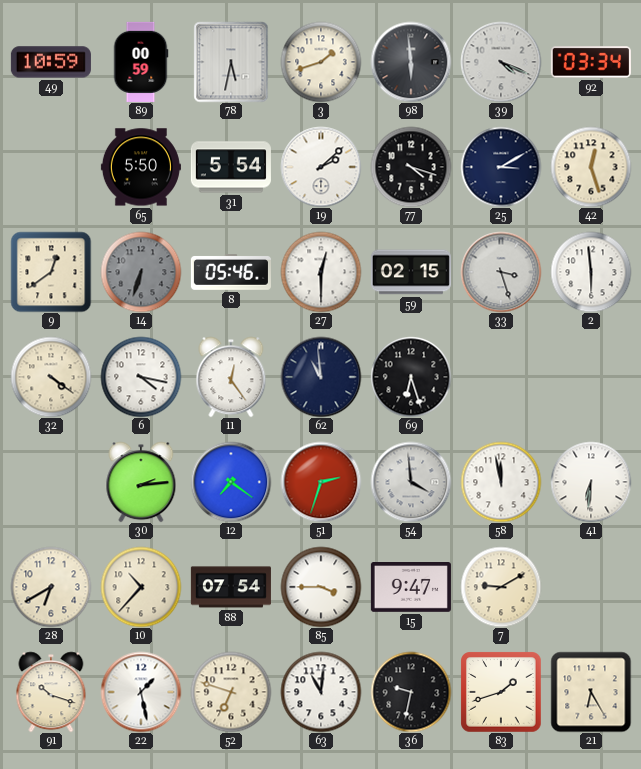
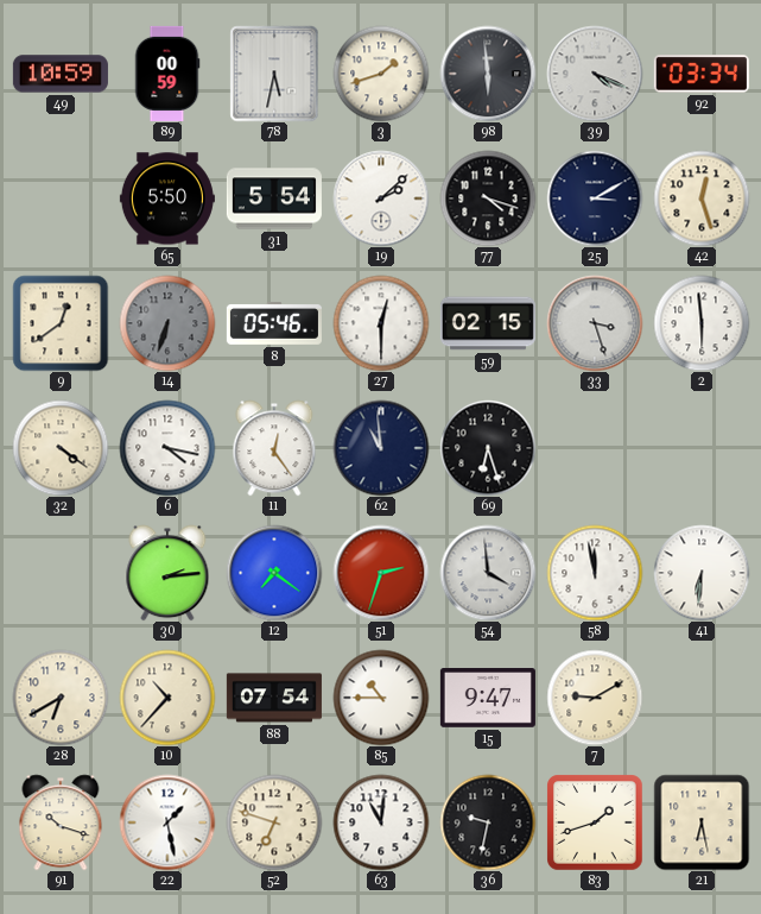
85: 3:45 -> 10:45
21: 6:25 -> 6:28
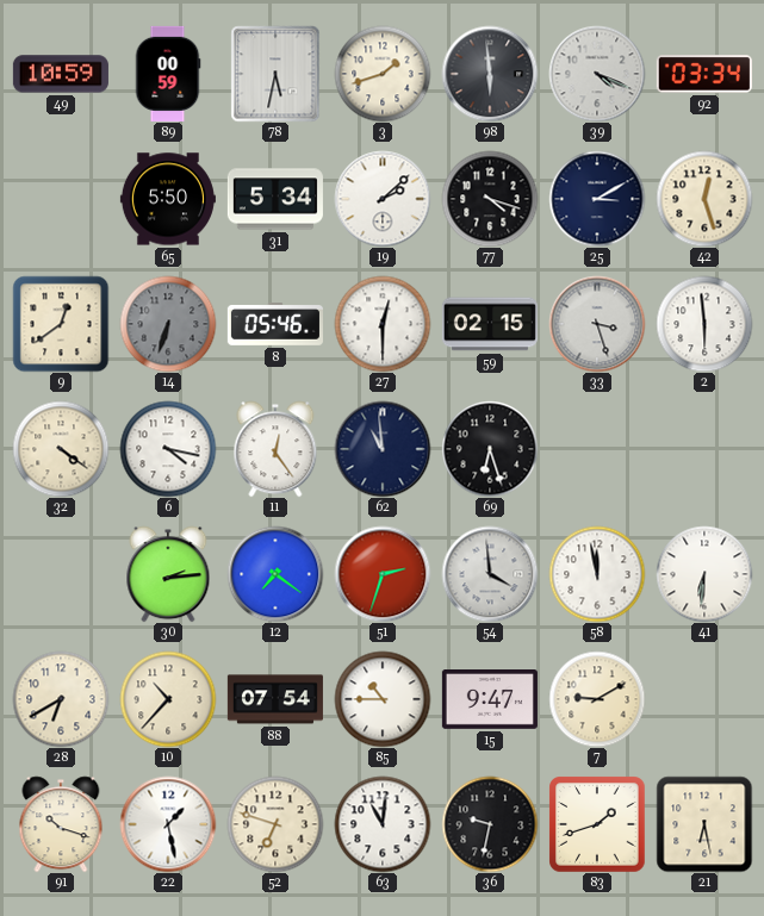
31: 5:54 -> 5:34
